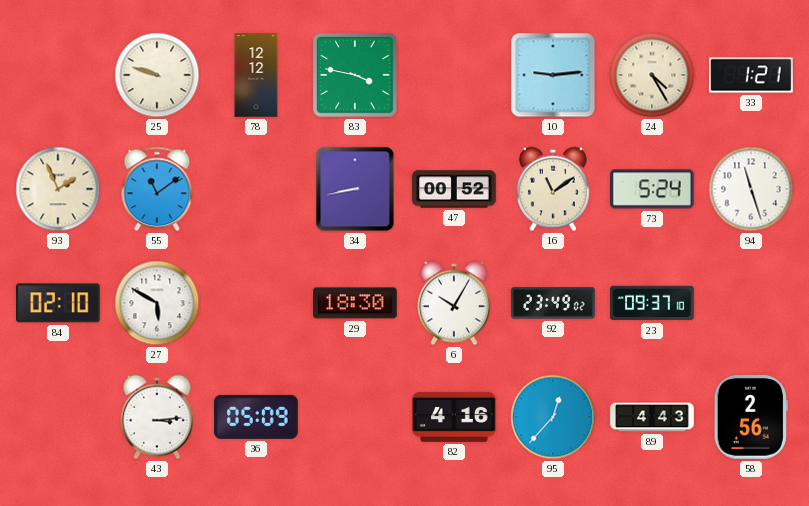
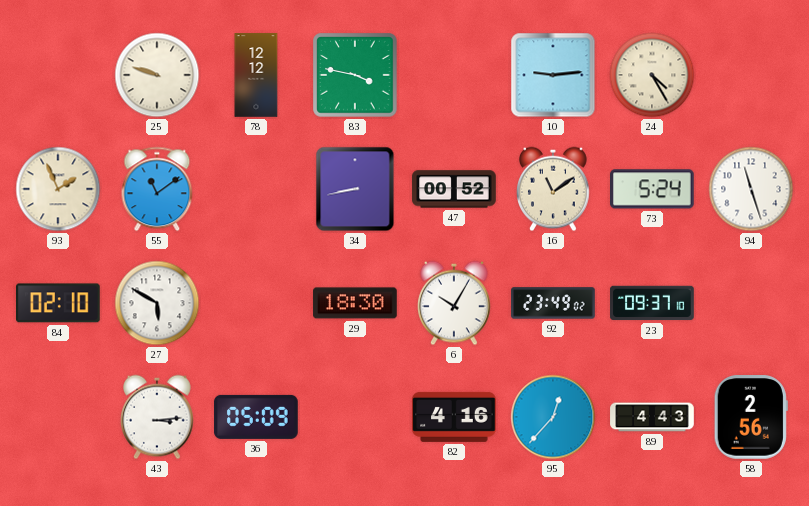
33: 1:21 -> none
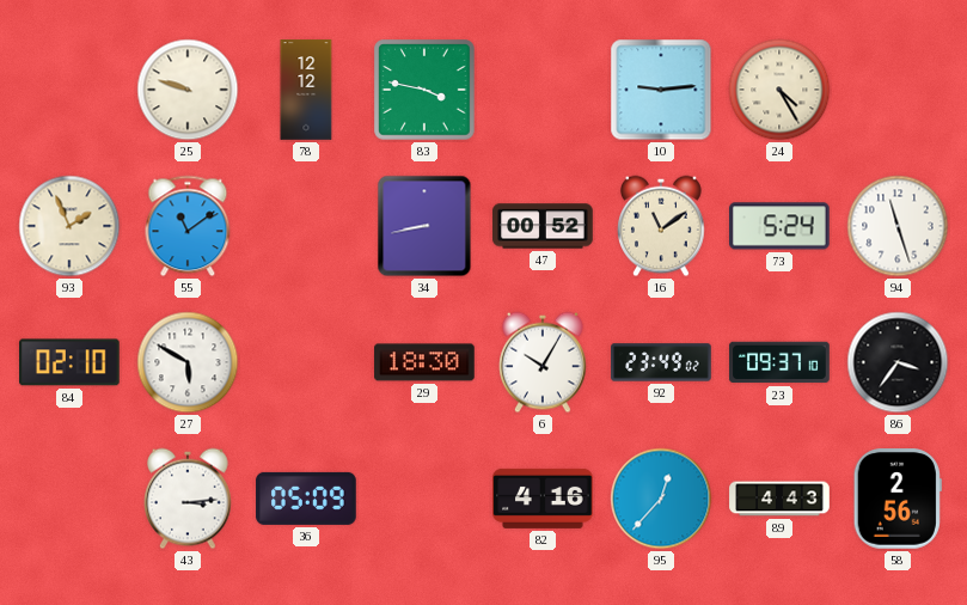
86: none -> 3:36
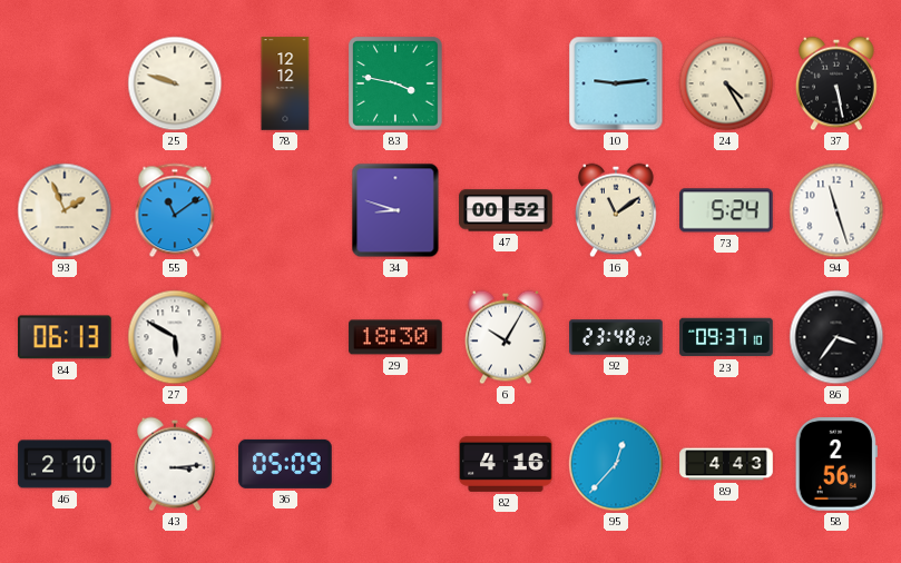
37: none -> 5:28
34: 8:43 -> 8:48
84: 02:10 -> 06:13
92: 23:49 -> 23:48
46: none -> 2:10
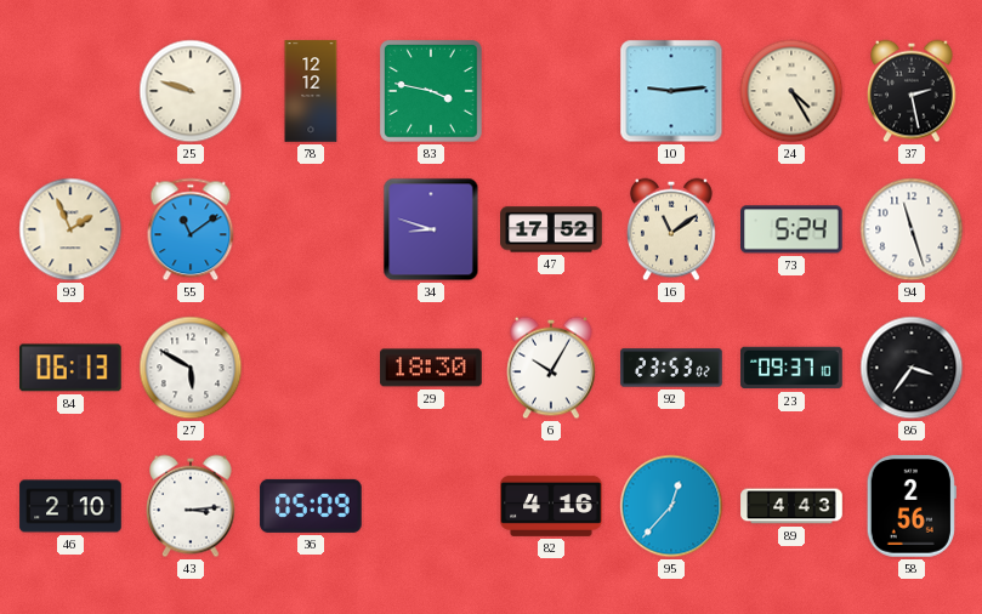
37: 5:28 -> 2:28
47: 00:52 -> 17:52
92: 23:48 -> 23:53
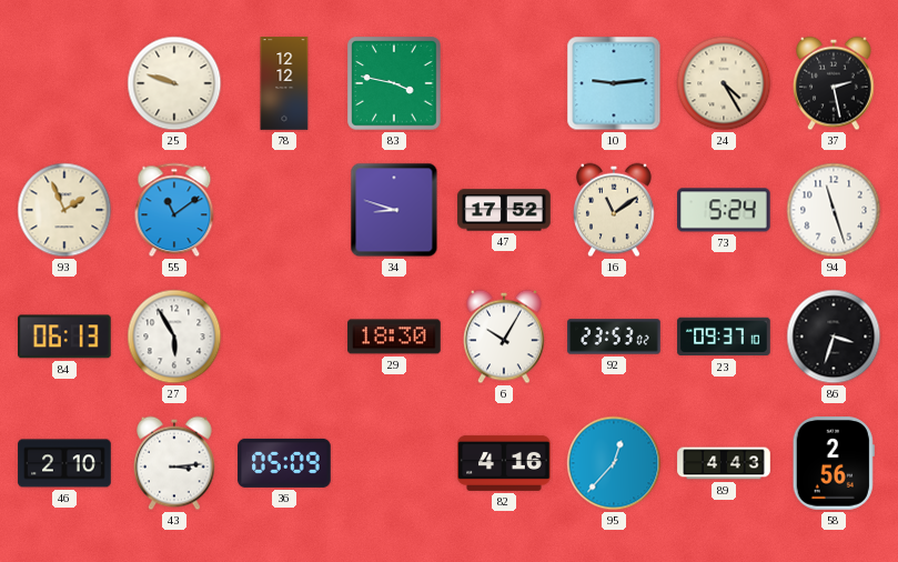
27: 5:50 -> 5:55
86: 3:36 -> 3:33
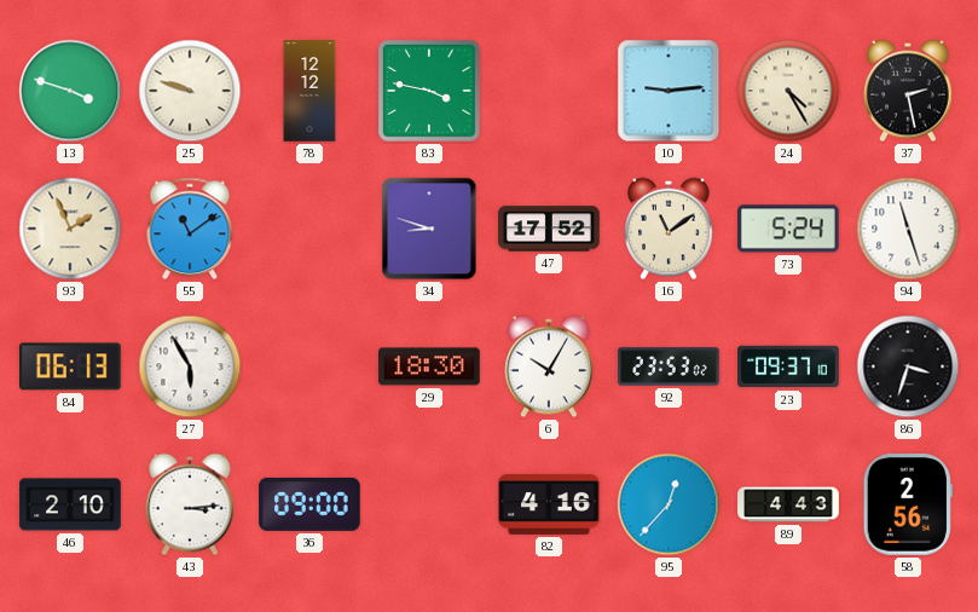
13: none -> 3:48
36: 05:09 -> 09:00
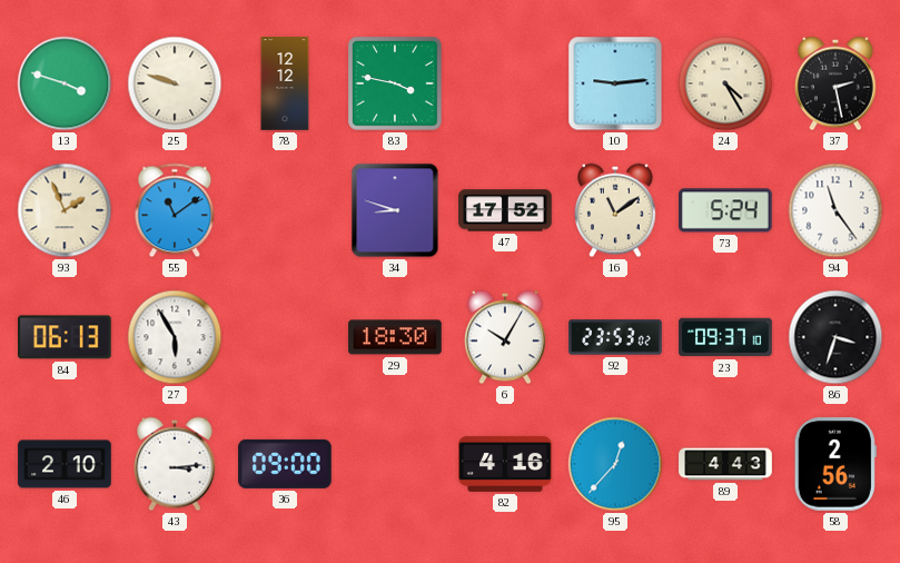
94: 11:27 -> 11:24
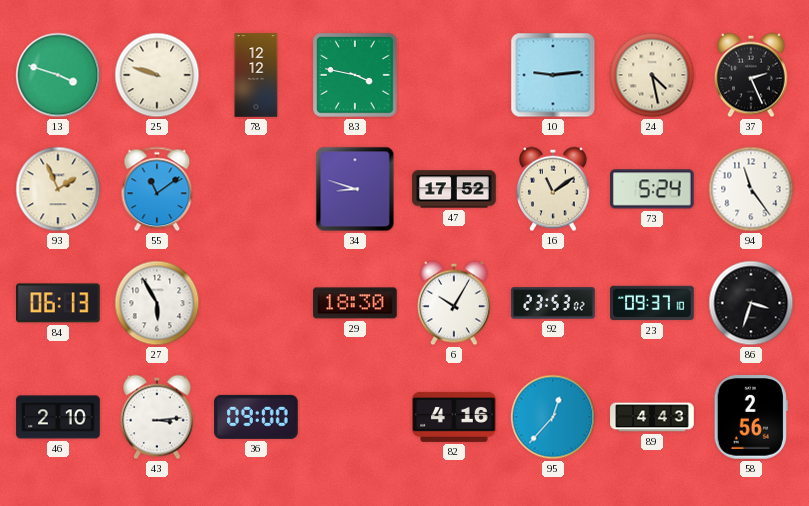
24: 4:25 -> 4:28
37: 2:28 -> 2:26
